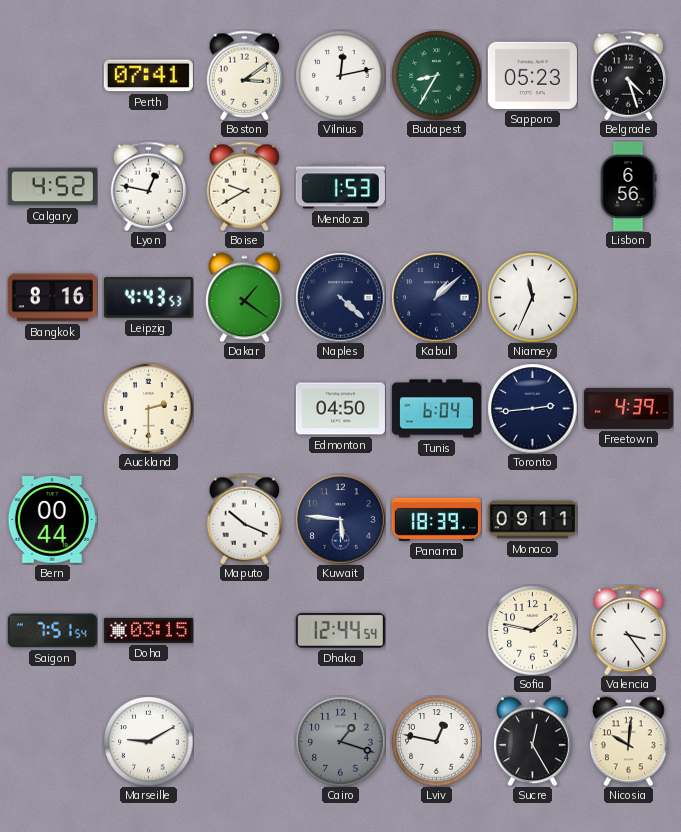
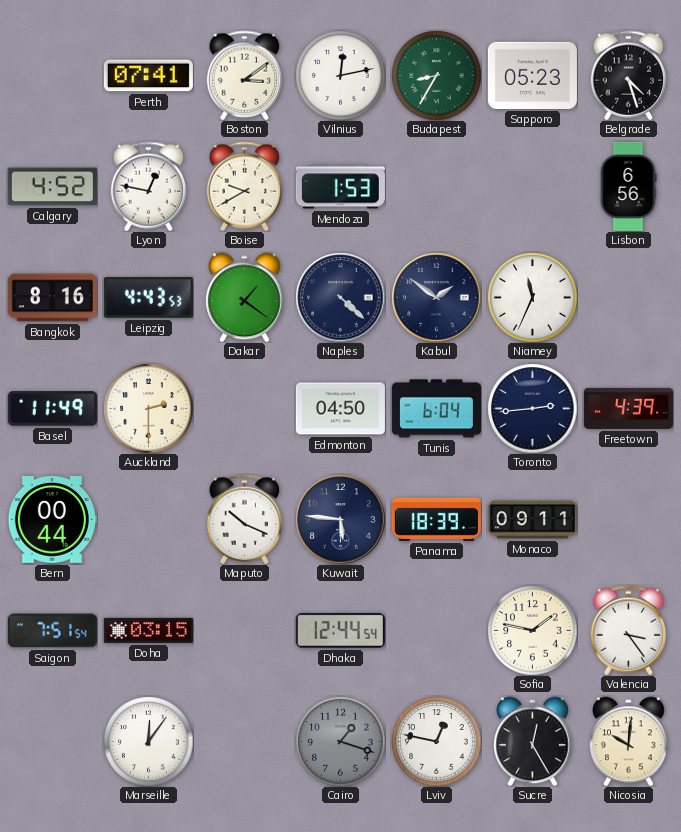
Kabul: 1:08 -> 1:51
Basel: none -> 11:49
Marseille: 9:10 -> 12:06
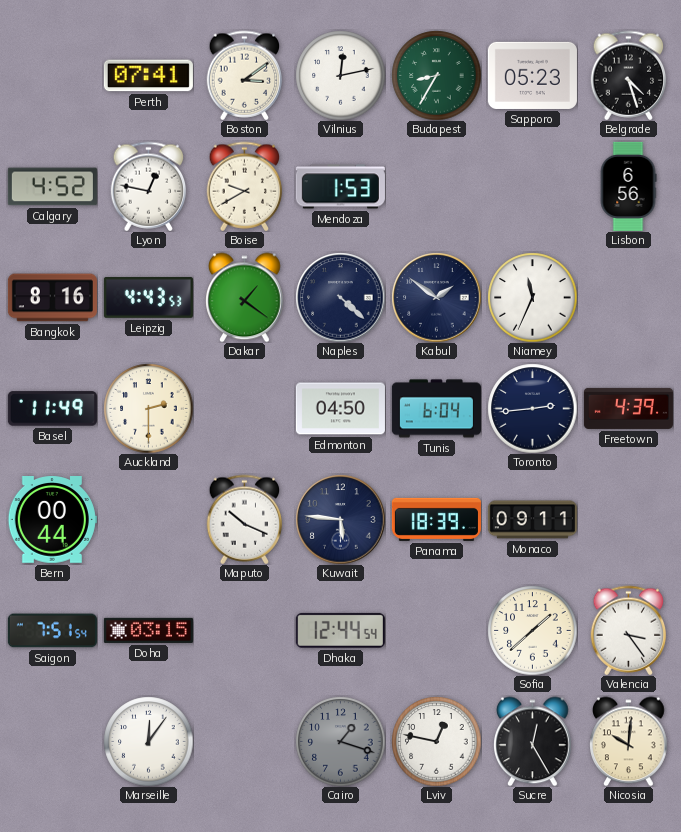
Sofia: 1:47 -> 1:38
